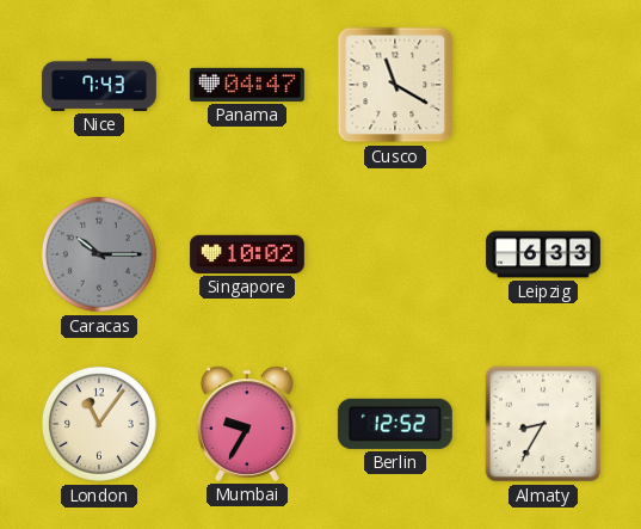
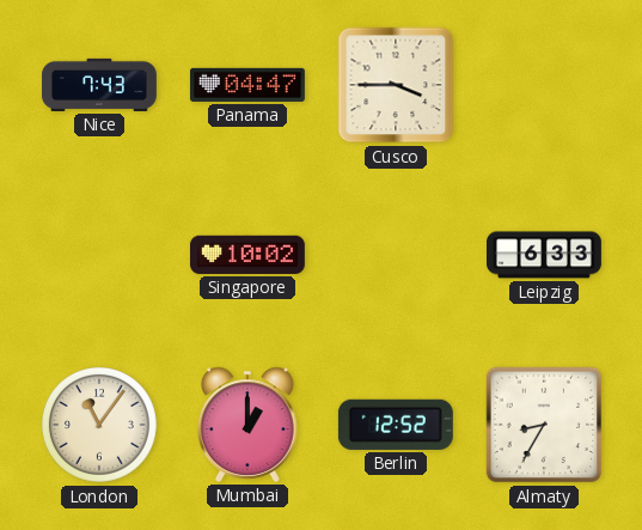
Cusco: 11:20 -> 3:45
Caracas: 10:15 -> none
Mumbai: 9:35 -> 1:00
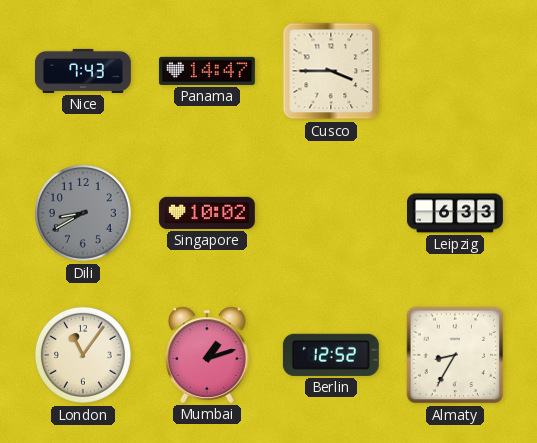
Panama: 04:47 -> 14:47
Dili: none -> 8:40
Mumbai: 1:00 -> 1:12
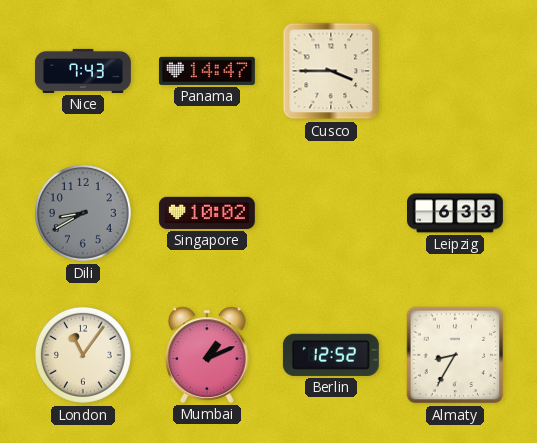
Mumbai: 1:12 -> 1:11
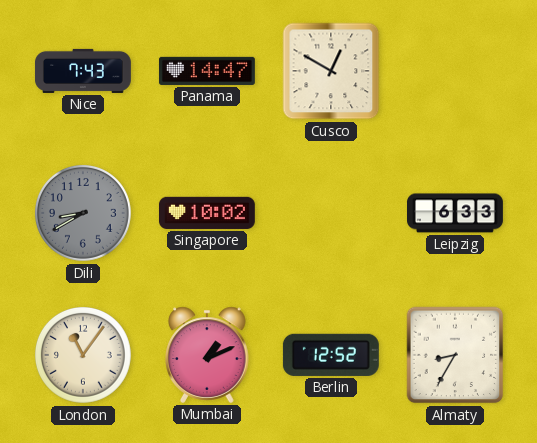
Cusco: 3:45 -> 12:50
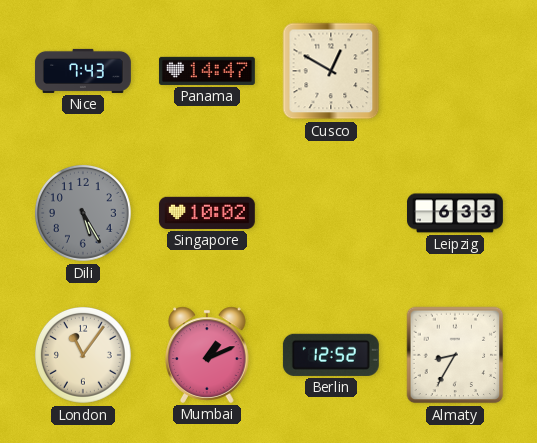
Dili: 8:40 -> 5:25
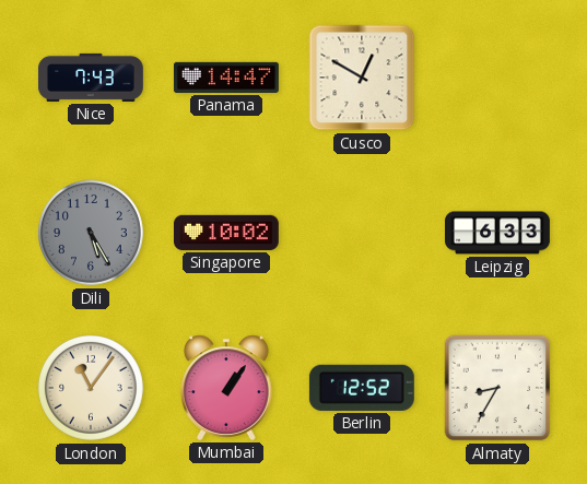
Mumbai: 1:11 -> 1:06
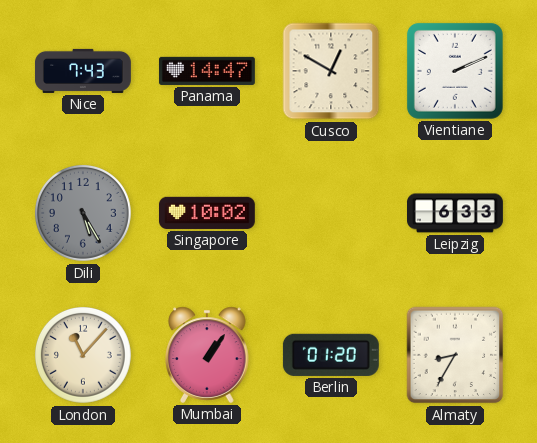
Vientiane: none -> 2:11
London: 11:06 -> 11:07
Berlin: 12:52 -> 01:20
